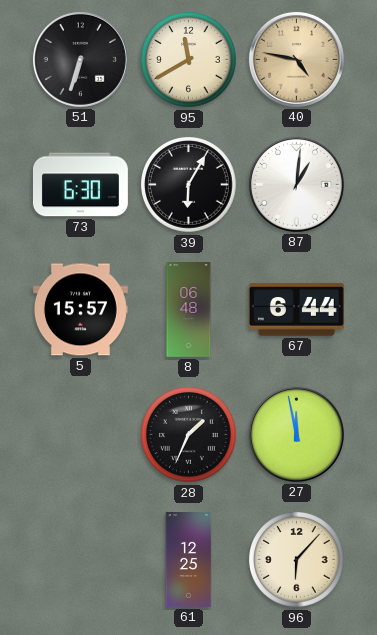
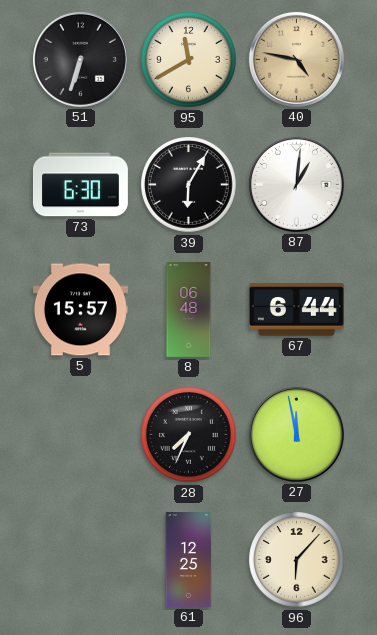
28: 1:34 -> 7:34
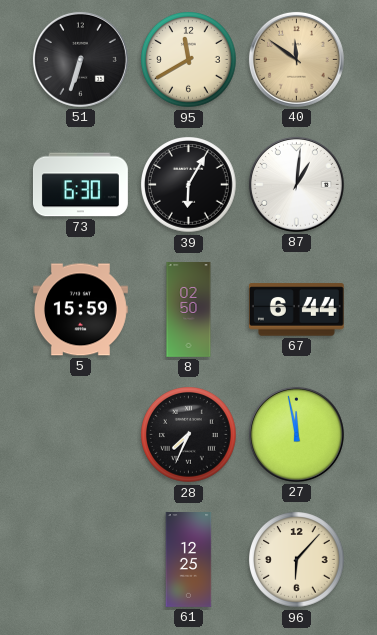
40: 4:47 -> 11:51
5: 15:57 -> 15:59
8: 06:48 -> 02:50
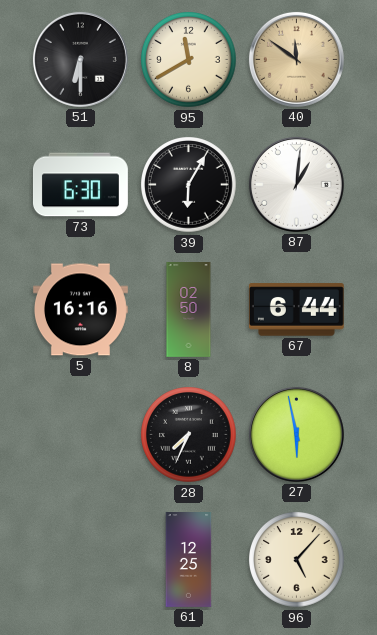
51: 6:33 -> 6:30
5: 15:59 -> 16:16
27: 11:58 -> 5:58
96: 6:07 -> 5:07
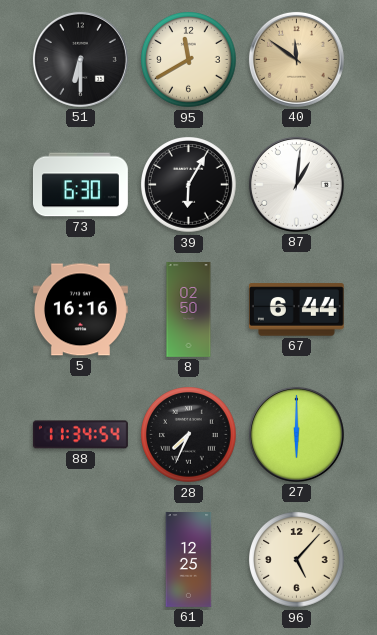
88: none -> 11:34
27: 5:58 -> 6:00
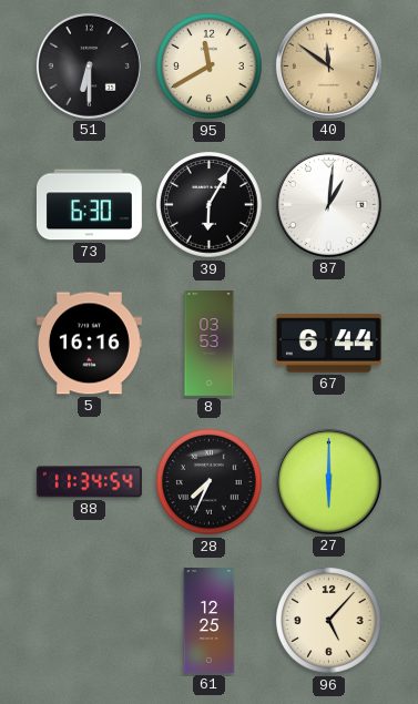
8: 02:50 -> 03:53
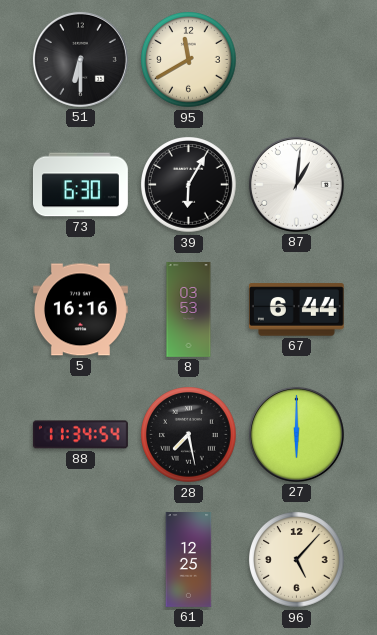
40: 11:51 -> none
28: 7:34 -> 7:28
